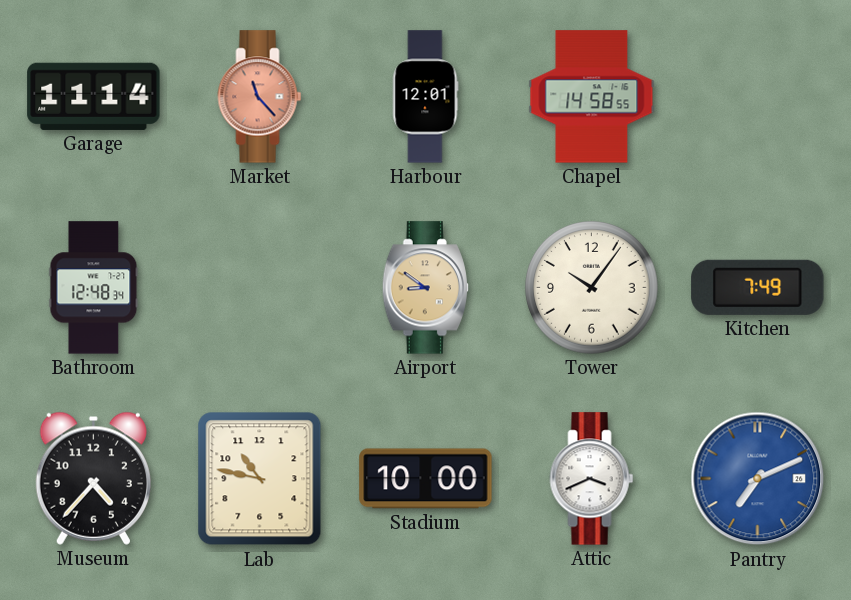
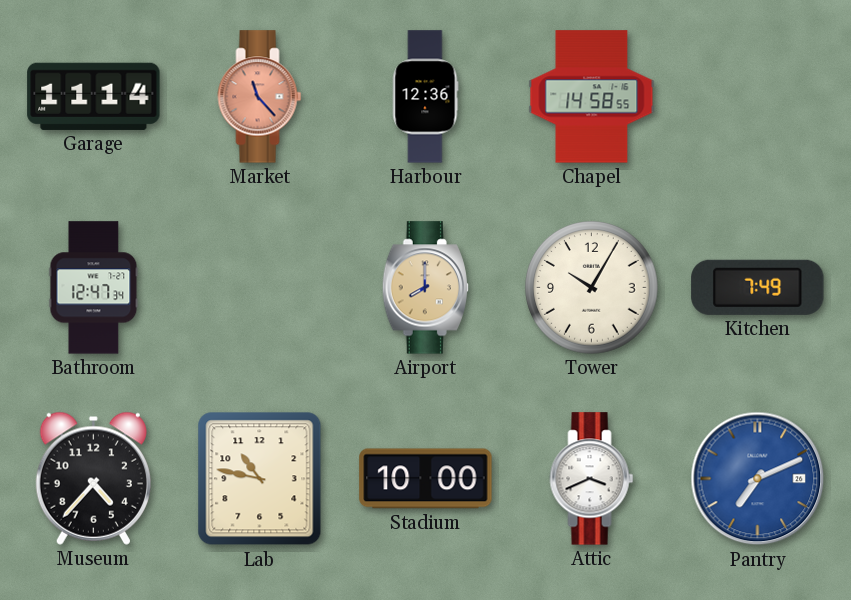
Harbour: 12:01 -> 12:36
Bathroom: 12:48 -> 12:47
Airport: 8:51 -> 8:00
Tower: 10:06 -> 10:05
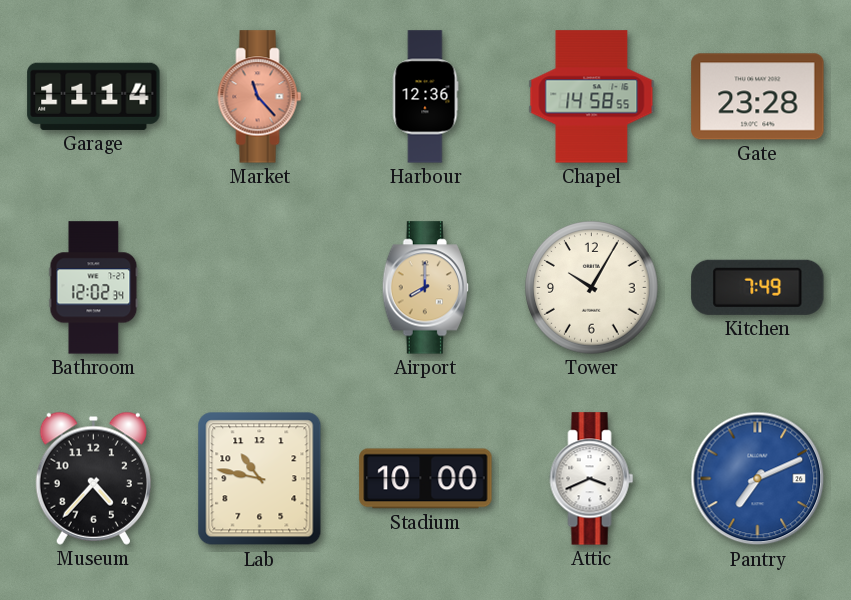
Gate: none -> 23:28
Bathroom: 12:47 -> 12:02
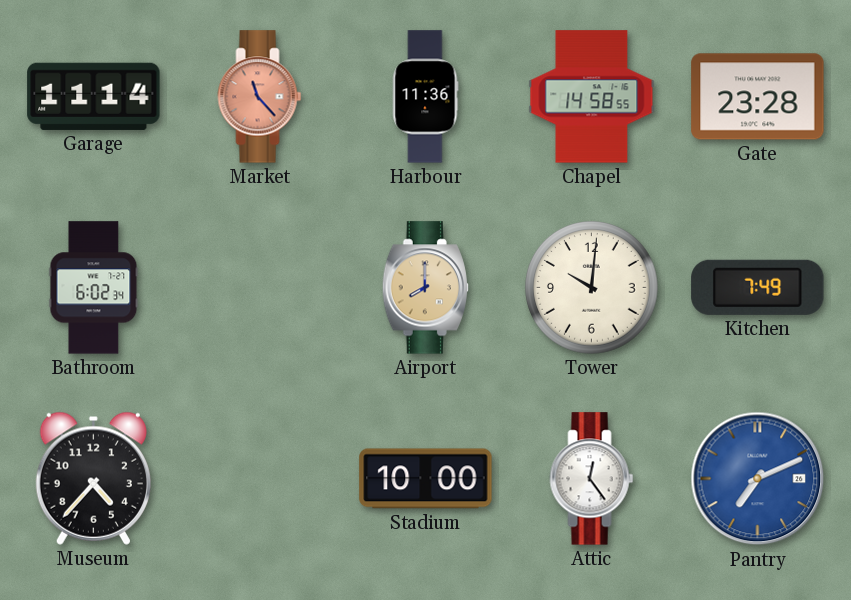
Harbour: 12:36 -> 11:36
Bathroom: 12:02 -> 6:02
Tower: 10:05 -> 10:01
Lab: 10:47 -> none
Attic: 3:41 -> 12:24
